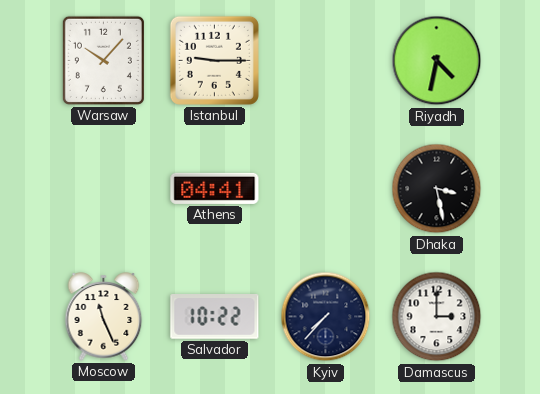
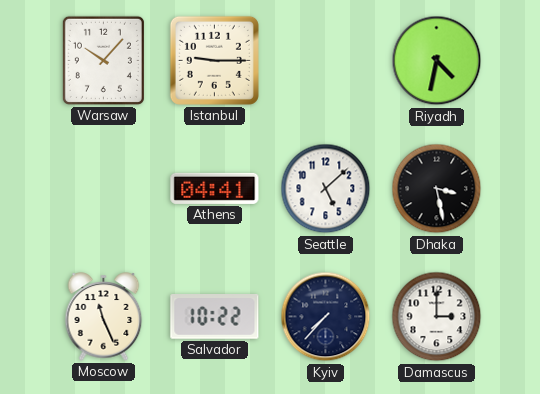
Seattle: none -> 5:08
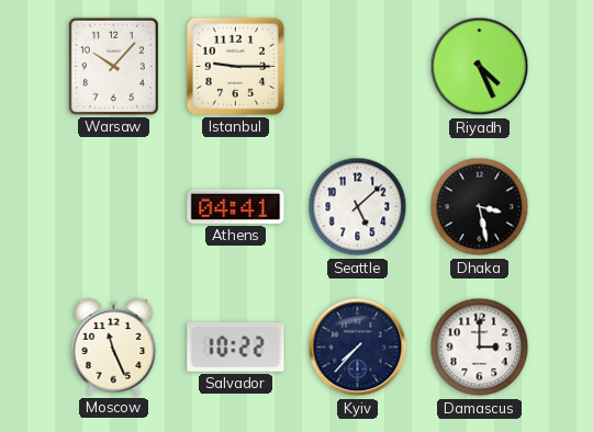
Riyadh: 4:32 -> 4:26
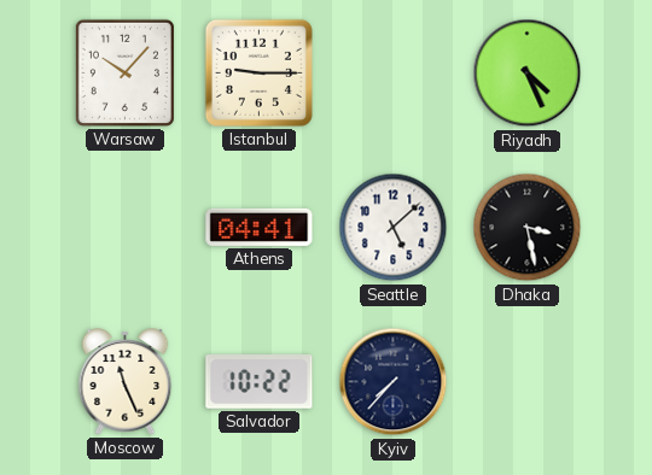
Damascus: 3:00 -> none
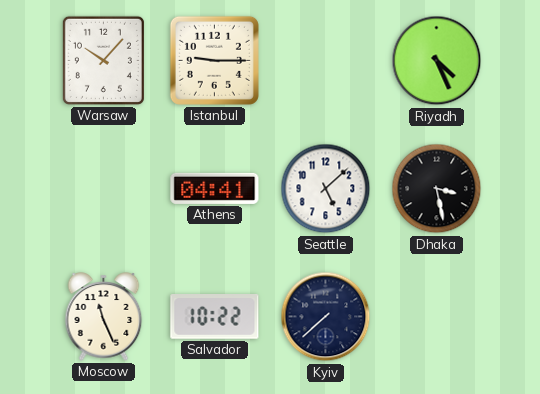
Kyiv: 7:37 -> 7:38
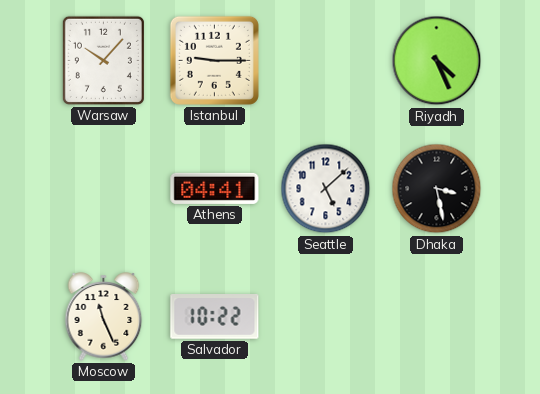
Kyiv: 7:38 -> none
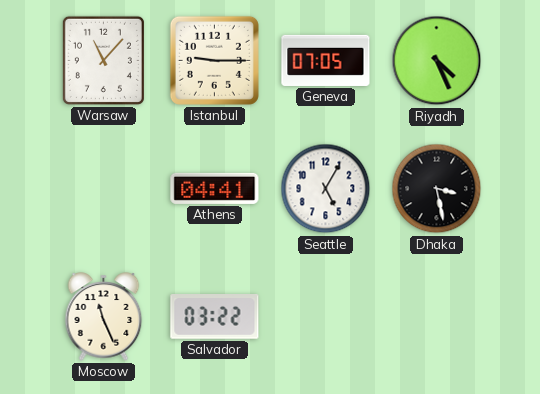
Warsaw: 10:07 -> 11:07
Geneva: none -> 07:05
Seattle: 5:08 -> 5:05
Salvador: 10:22 -> 03:22
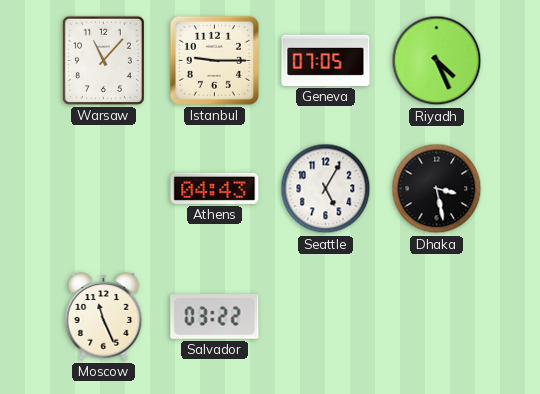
Athens: 04:41 -> 04:43
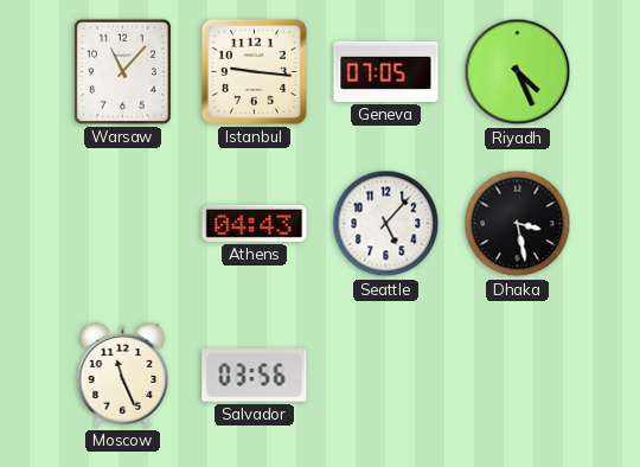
Istanbul: 9:15 -> 9:16
Seattle: 5:05 -> 5:07
Salvador: 03:22 -> 03:56
